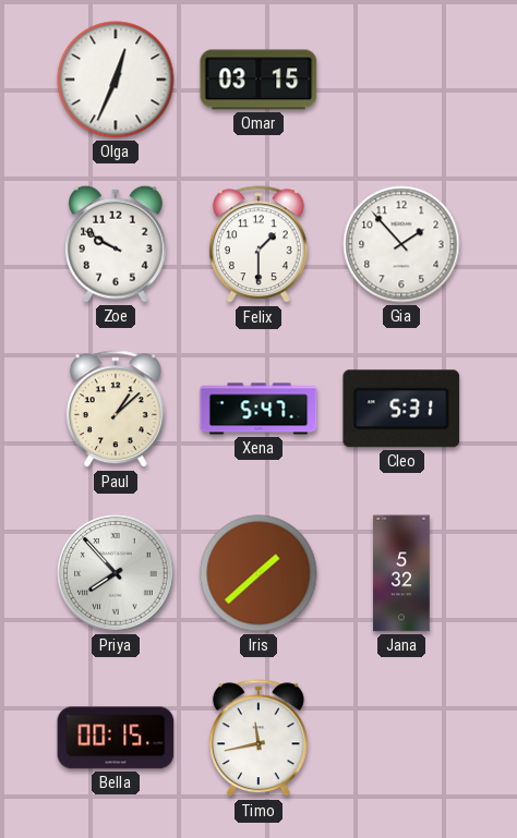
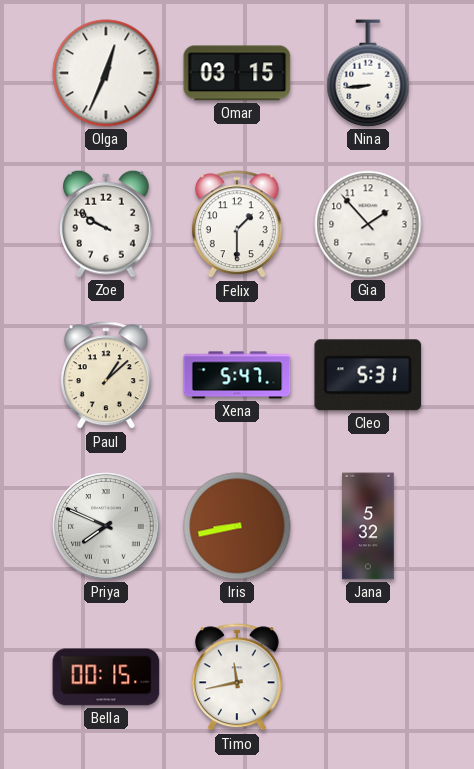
Nina: none -> 8:44
Priya: 7:53 -> 7:49
Iris: 1:38 -> 8:43
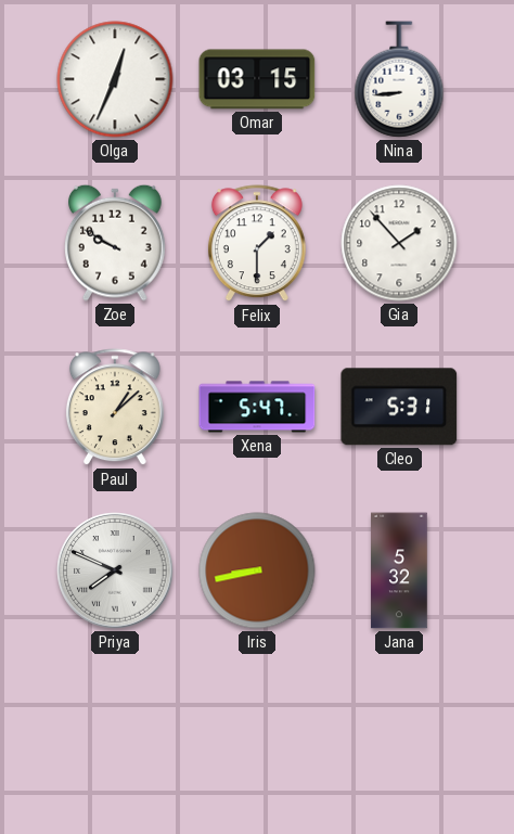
Bella: 00:15 -> none
Timo: 11:43 -> none
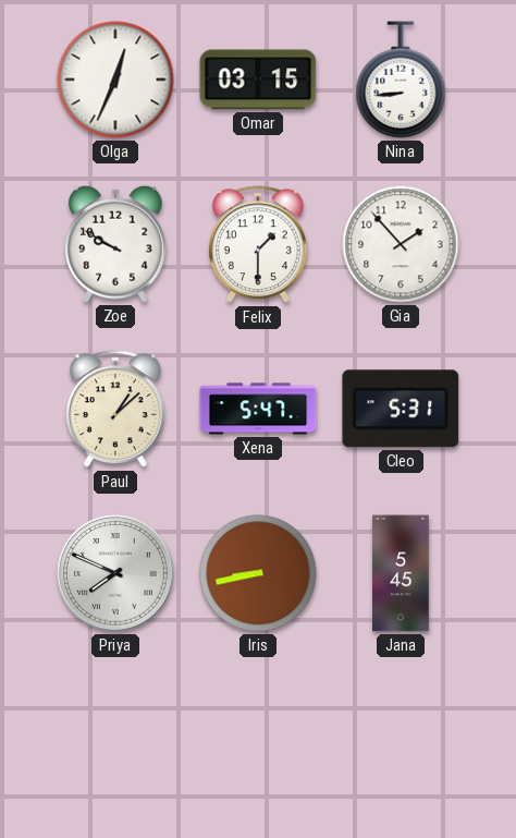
Jana: 5:32 -> 5:45
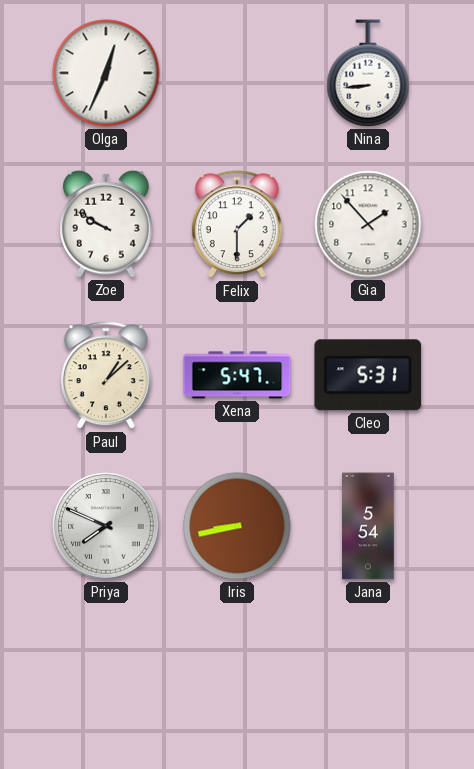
Omar: 03:15 -> none
Jana: 5:45 -> 5:54
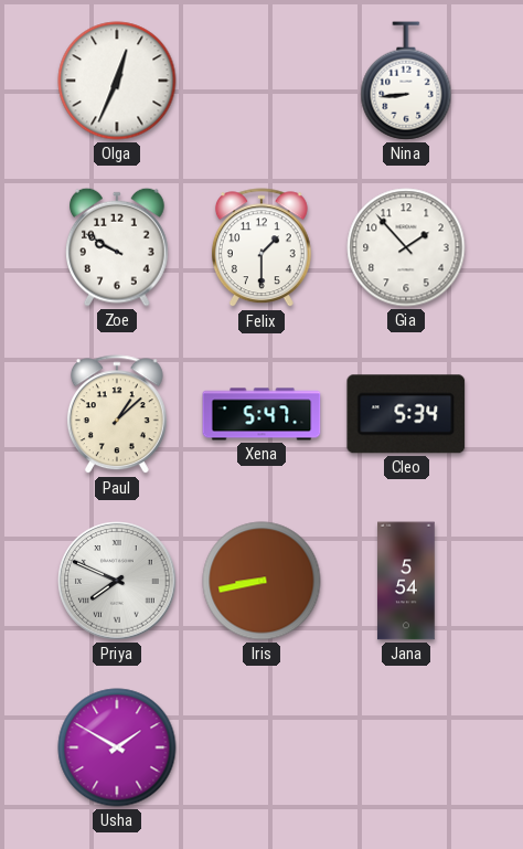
Cleo: 5:31 -> 5:34
Usha: none -> 1:50
